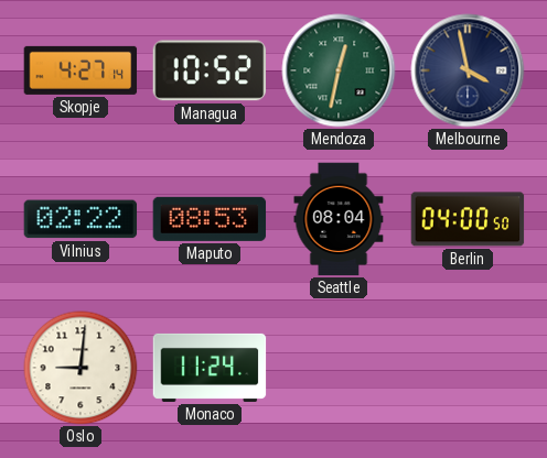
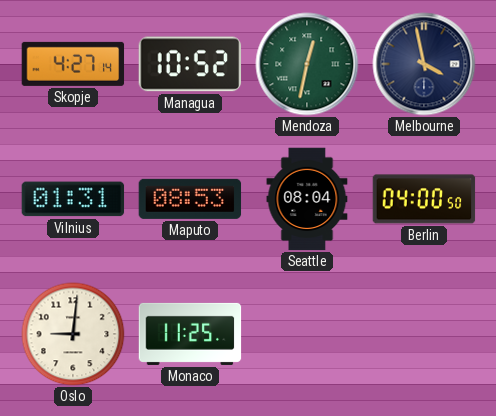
Vilnius: 02:22 -> 01:31
Monaco: 11:24 -> 11:25
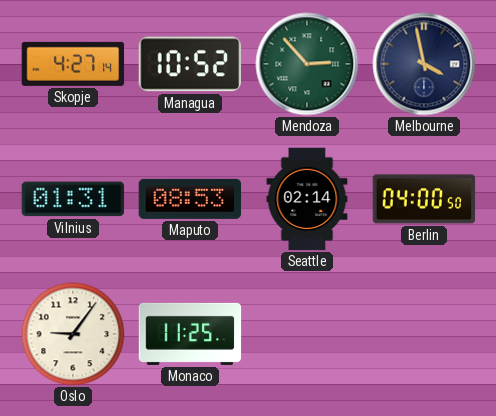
Mendoza: 12:32 -> 2:53
Seattle: 08:04 -> 02:14
Oslo: 9:01 -> 9:06
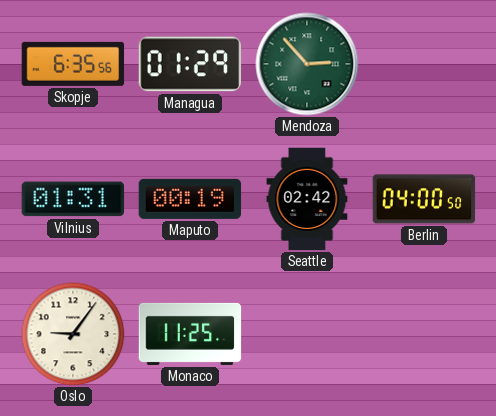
Skopje: 4:27 -> 6:35
Managua: 10:52 -> 01:29
Melbourne: 3:58 -> none
Maputo: 08:53 -> 00:19
Seattle: 02:14 -> 02:42
